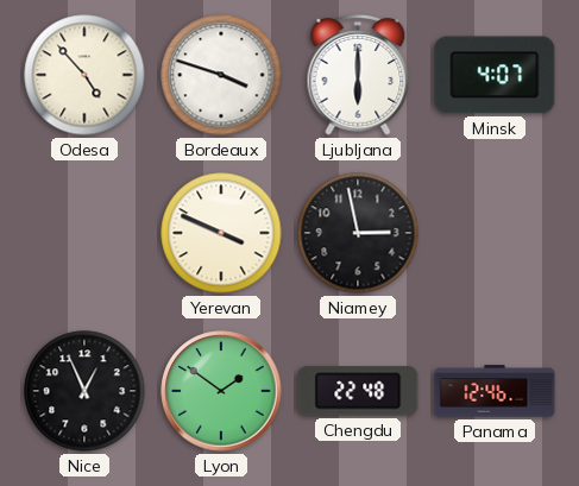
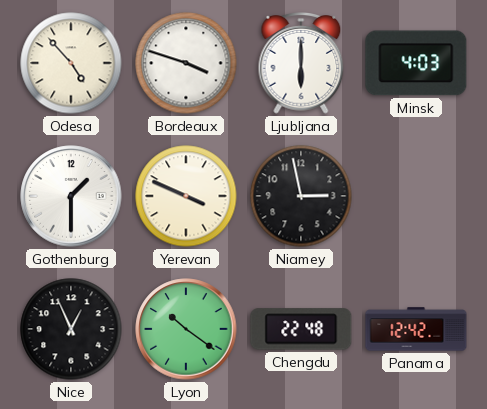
Minsk: 4:07 -> 4:03
Gothenburg: none -> 1:30
Lyon: 1:51 -> 10:21
Panama: 12:46 -> 12:42
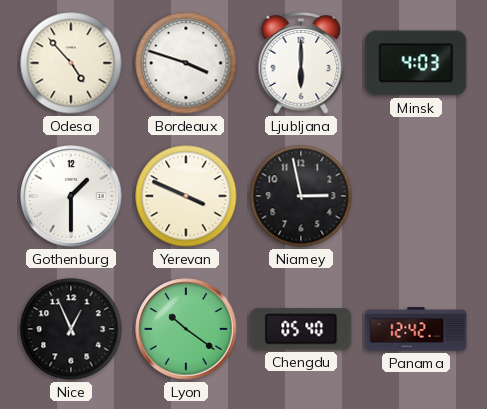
Chengdu: 22:48 -> 05:40
